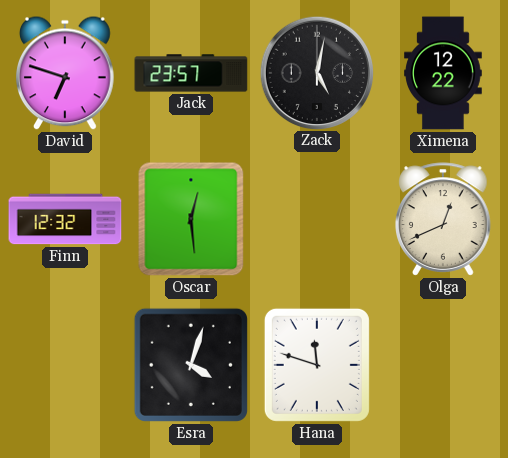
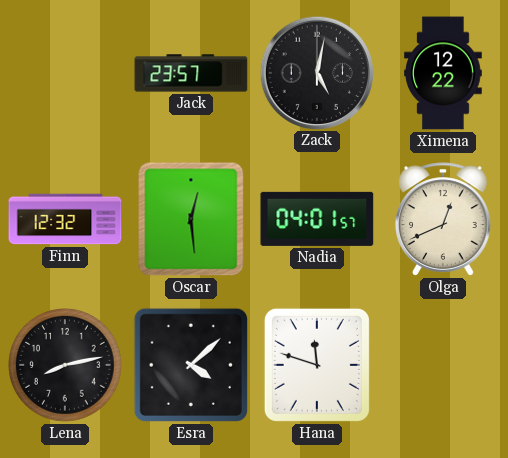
David: 6:48 -> none
Nadia: none -> 04:01
Lena: none -> 8:13
Esra: 4:03 -> 4:08
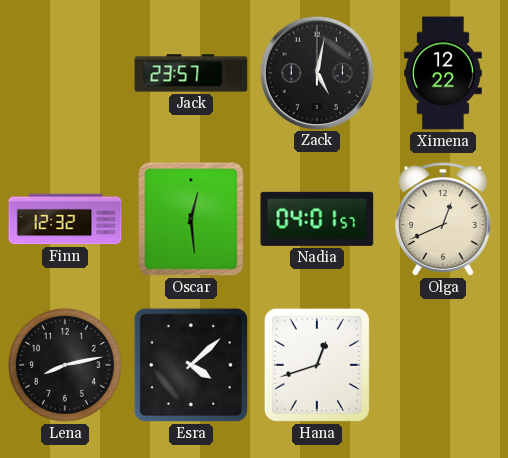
Hana: 11:48 -> 12:42
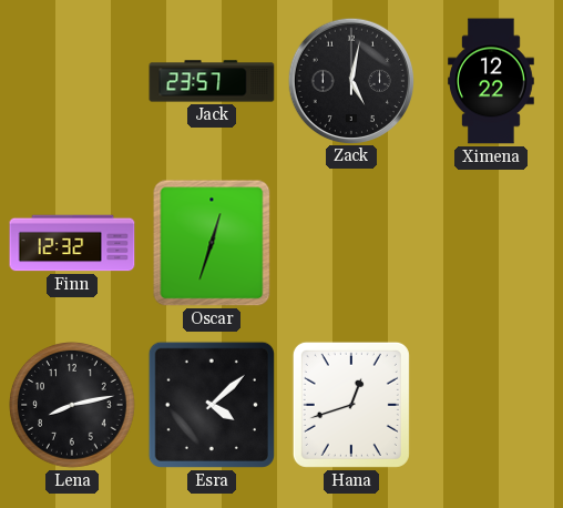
Oscar: 12:29 -> 12:33
Nadia: 04:01 -> none
Olga: 12:41 -> none
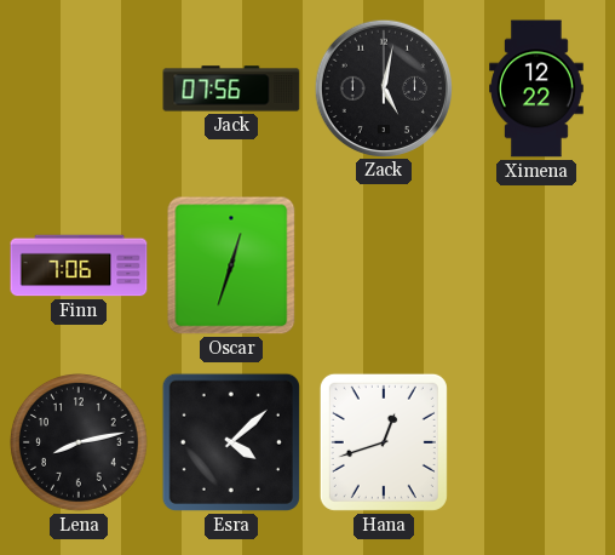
Jack: 23:57 -> 07:56
Finn: 12:32 -> 7:06
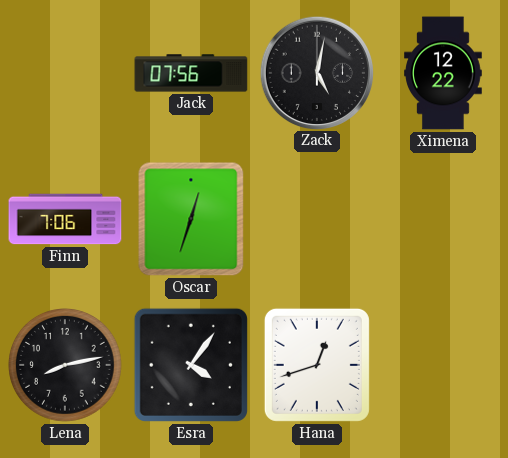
Esra: 4:08 -> 4:06
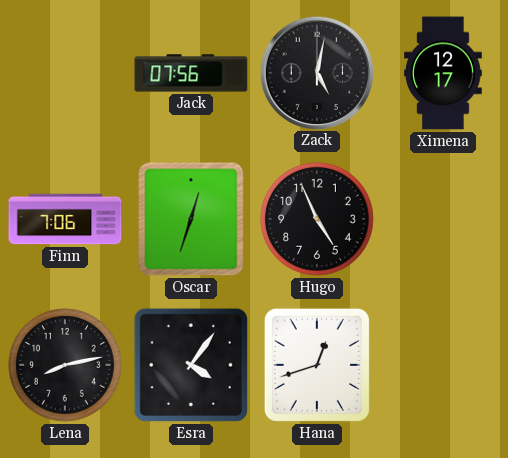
Ximena: 12:22 -> 12:17
Hugo: none -> 4:56
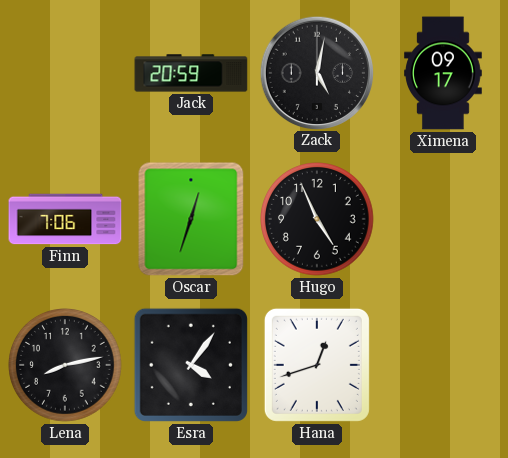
Jack: 07:56 -> 20:59
Ximena: 12:17 -> 09:17
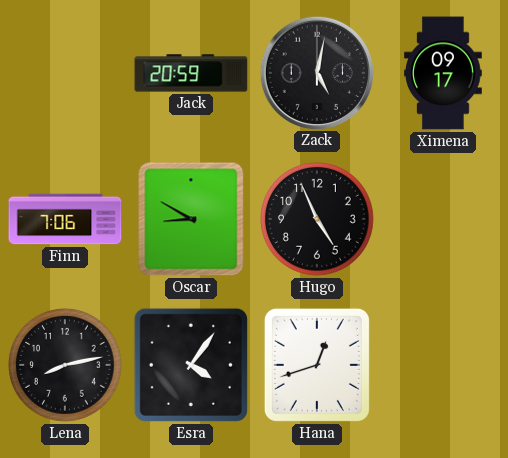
Oscar: 12:33 -> 8:50
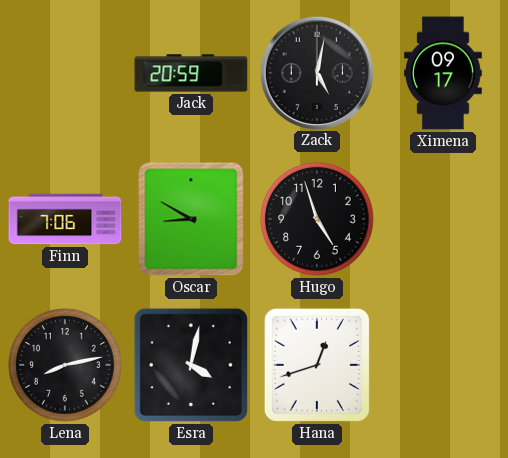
Hugo: 4:56 -> 4:57
Esra: 4:06 -> 4:02
